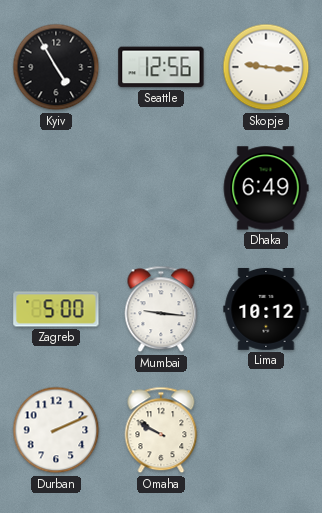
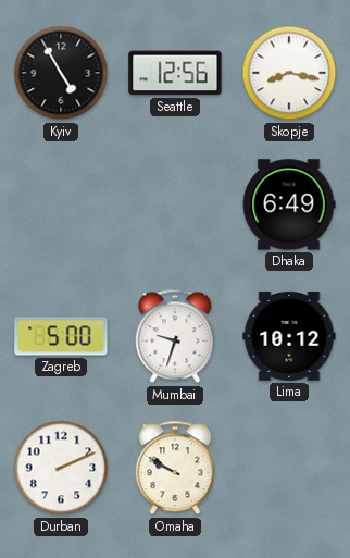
Skopje: 9:16 -> 8:17
Mumbai: 9:16 -> 9:33
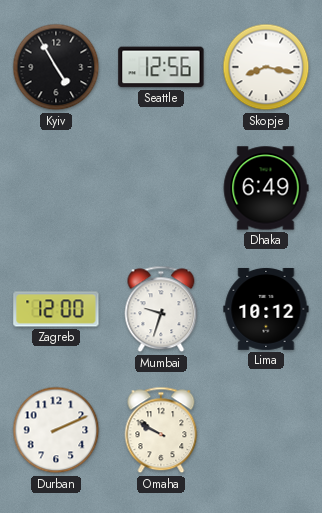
Zagreb: 5:00 -> 12:00
